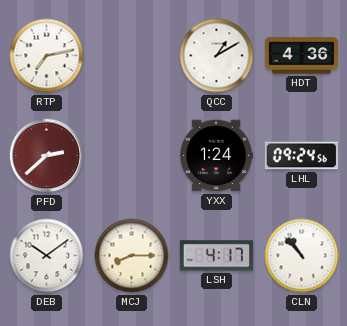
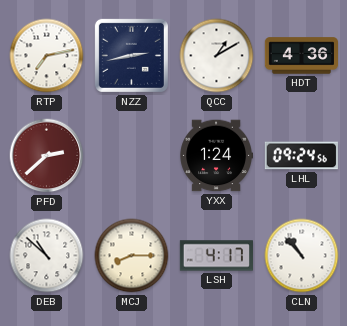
NZZ: none -> 2:43
DEB: 10:09 -> 10:52
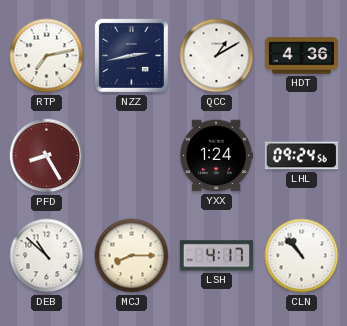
PFD: 2:38 -> 8:25
